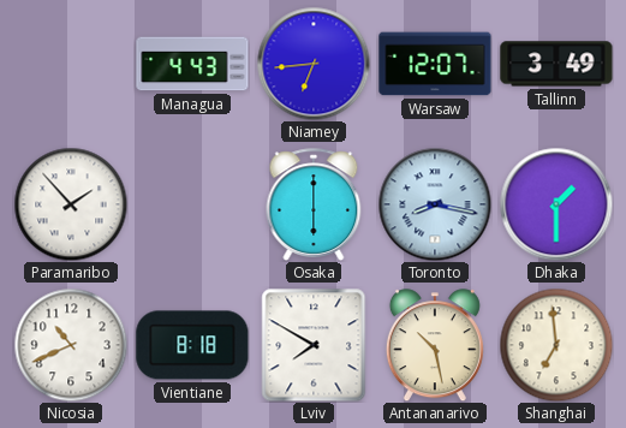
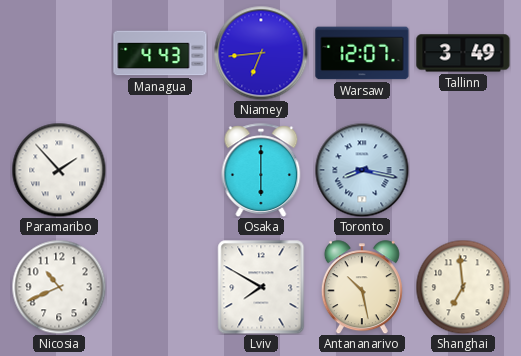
Dhaka: 1:30 -> none
Vientiane: 8:18 -> none
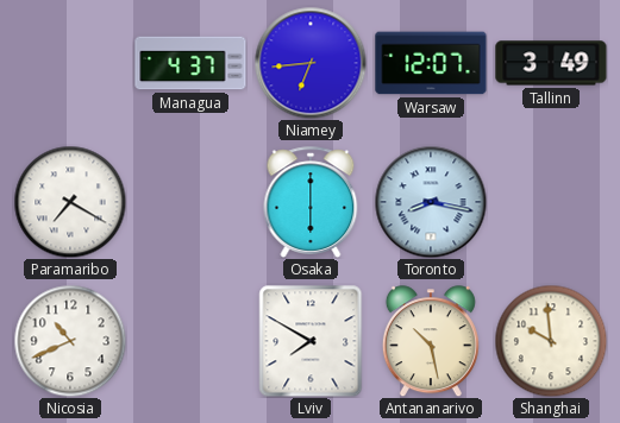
Managua: 4:43 -> 4:37
Paramaribo: 1:53 -> 7:20
Shanghai: 6:59 -> 9:59
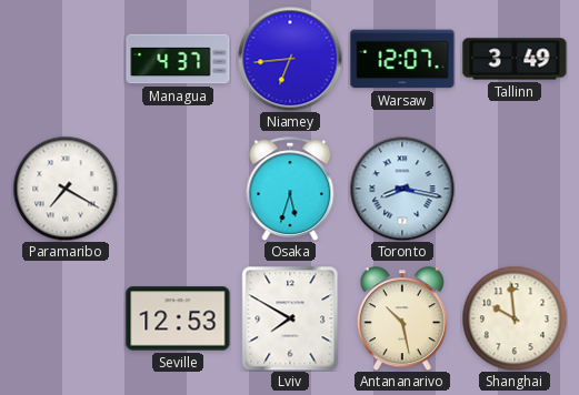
Osaka: 6:00 -> 5:33
Nicosia: 10:41 -> none
Seville: none -> 12:53
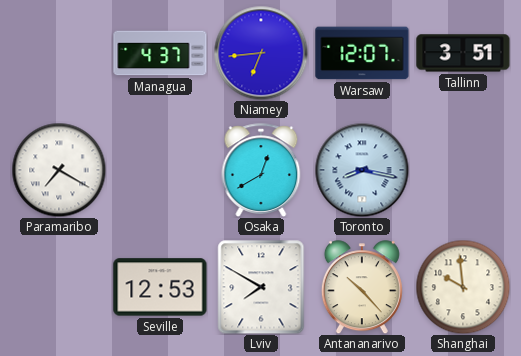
Tallinn: 3:49 -> 3:51
Osaka: 5:33 -> 12:40
Antananarivo: 10:28 -> 10:23
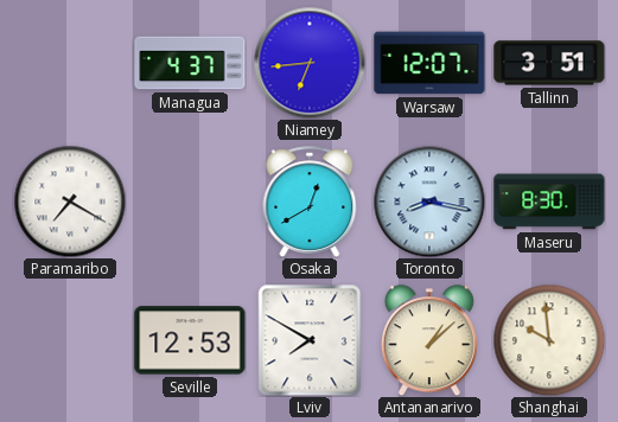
Maseru: none -> 8:30
Antananarivo: 10:23 -> 1:08
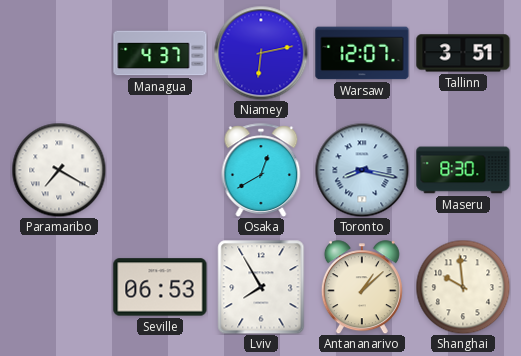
Niamey: 6:44 -> 6:13
Seville: 12:53 -> 06:53
Lviv: 7:50 -> 7:55
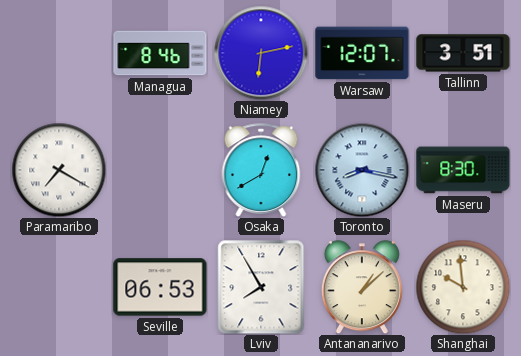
Managua: 4:37 -> 8:46
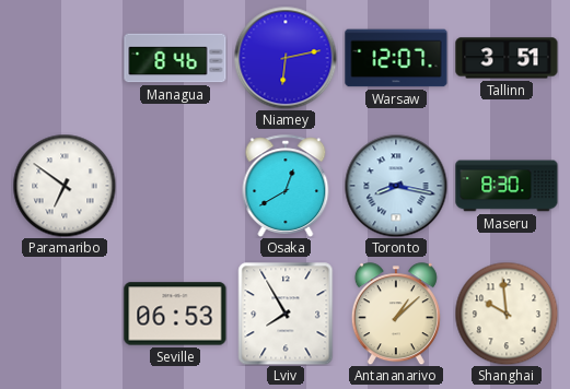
Paramaribo: 7:20 -> 6:51
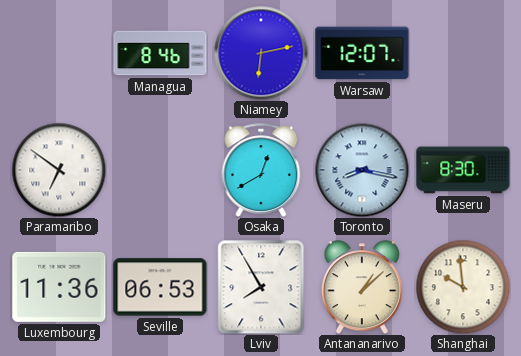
Tallinn: 3:51 -> none
Luxembourg: none -> 11:36
